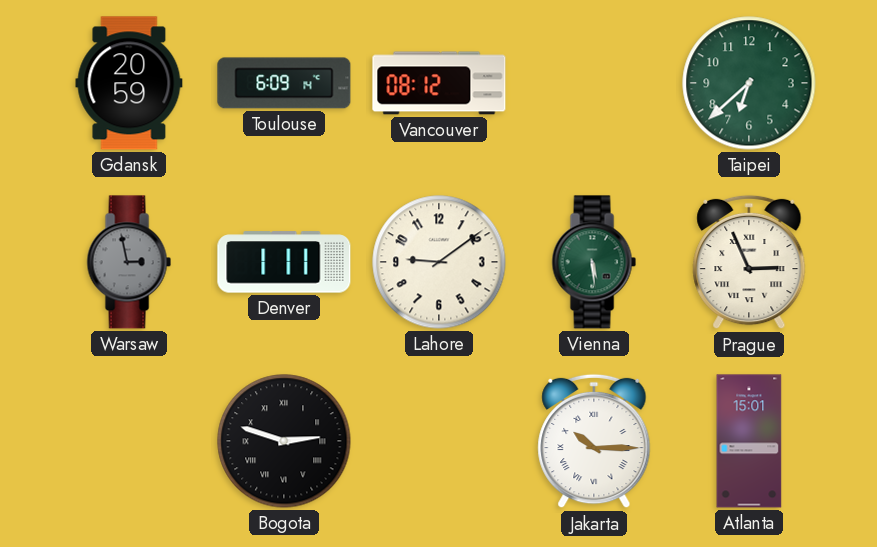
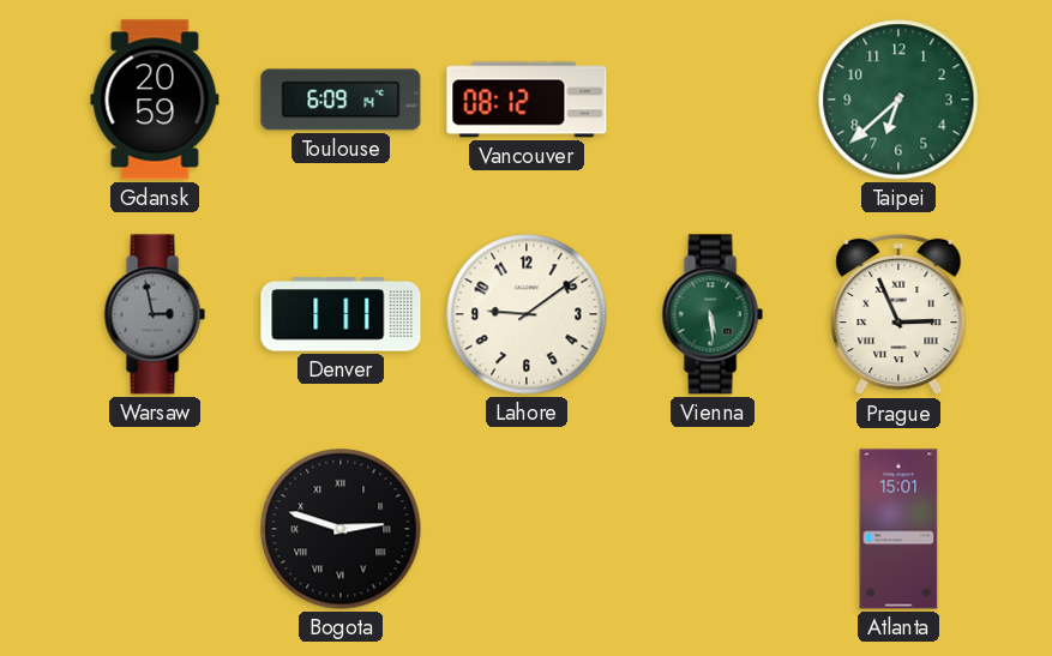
Jakarta: 10:15 -> none
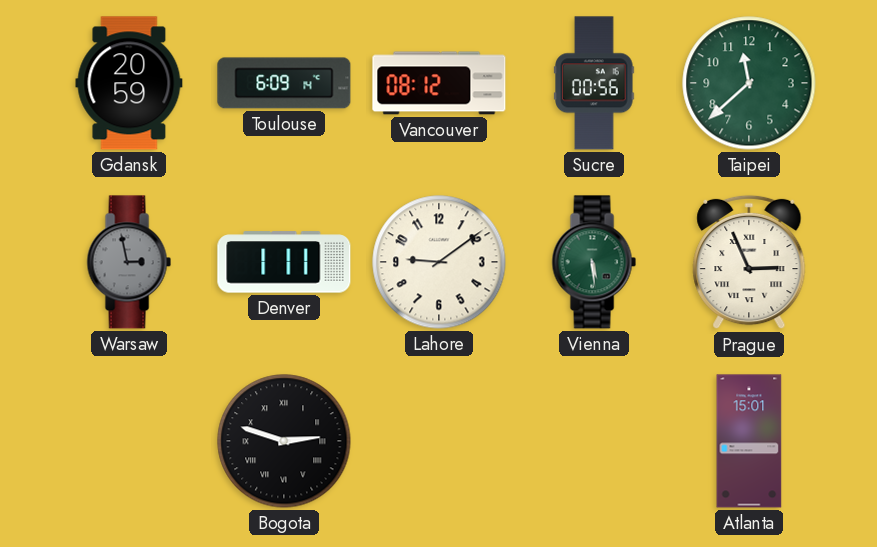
Sucre: none -> 00:56
Taipei: 6:38 -> 11:38
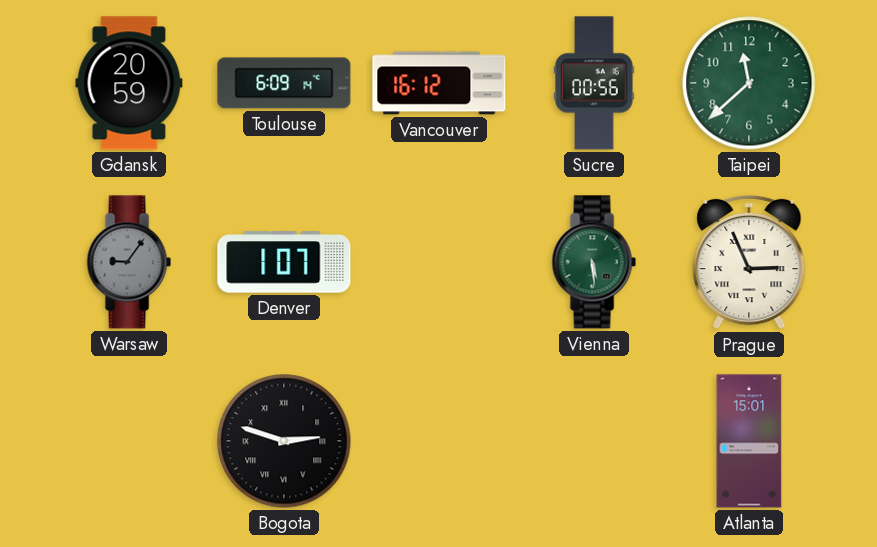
Vancouver: 08:12 -> 16:12
Warsaw: 2:58 -> 9:06
Denver: 1:11 -> 1:07
Lahore: 9:09 -> none
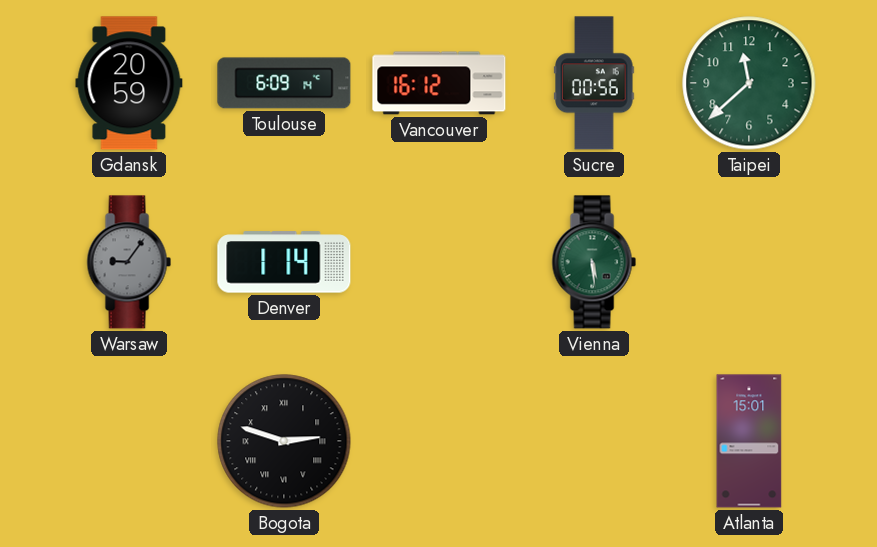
Denver: 1:07 -> 1:14
Prague: 2:56 -> none
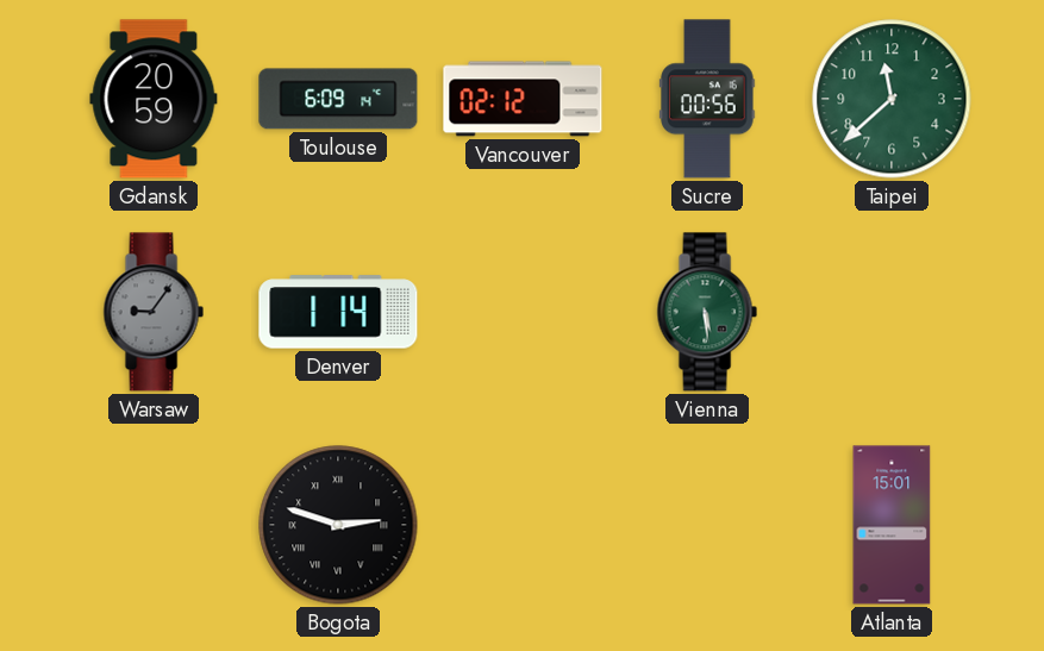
Vancouver: 16:12 -> 02:12
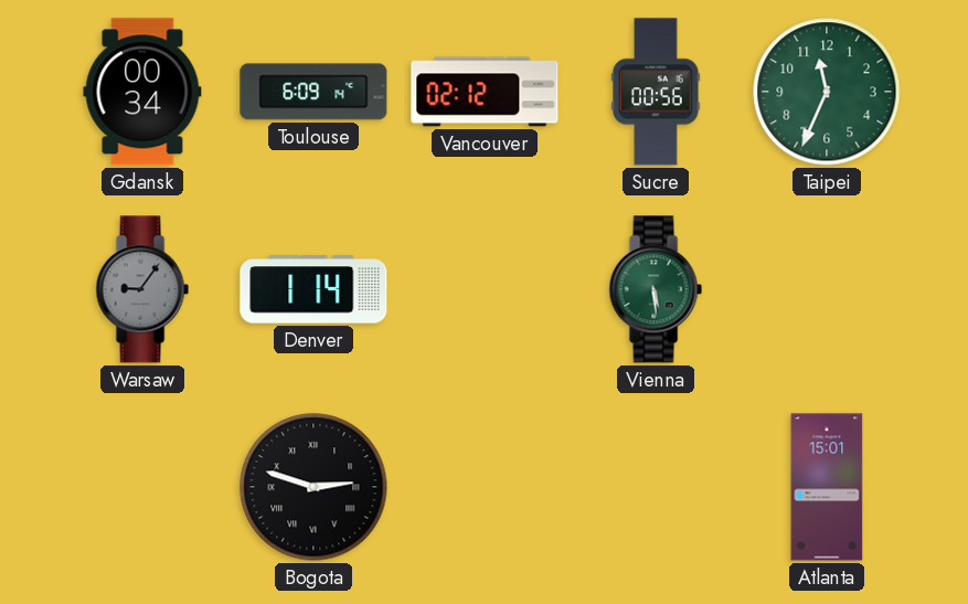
Gdansk: 20:59 -> 00:34
Taipei: 11:38 -> 11:34
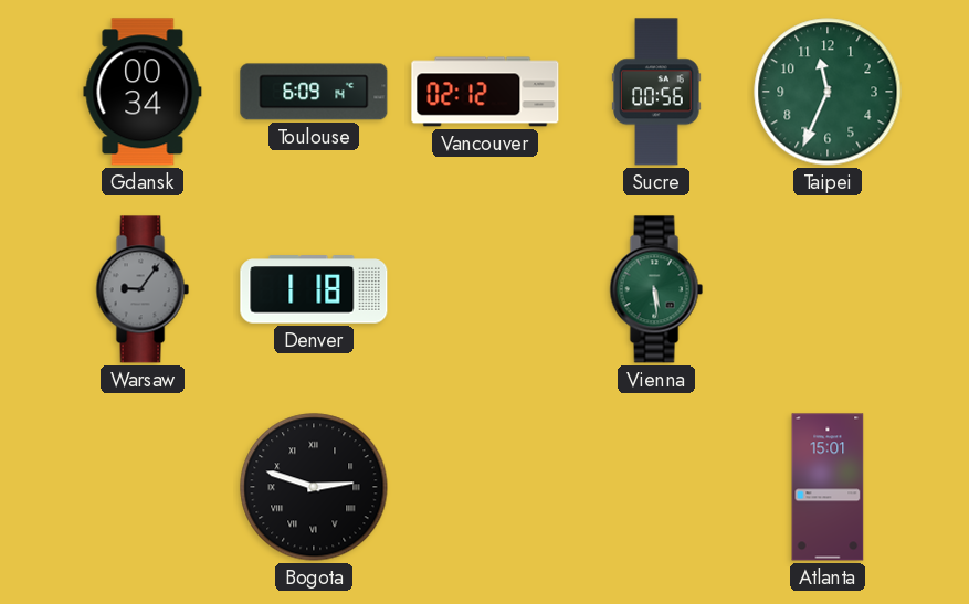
Denver: 1:14 -> 1:18
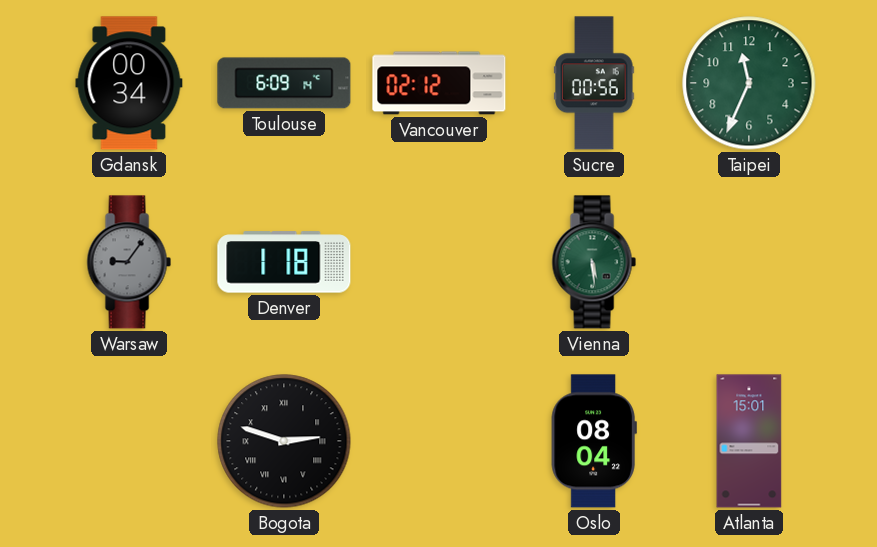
Oslo: none -> 08:04
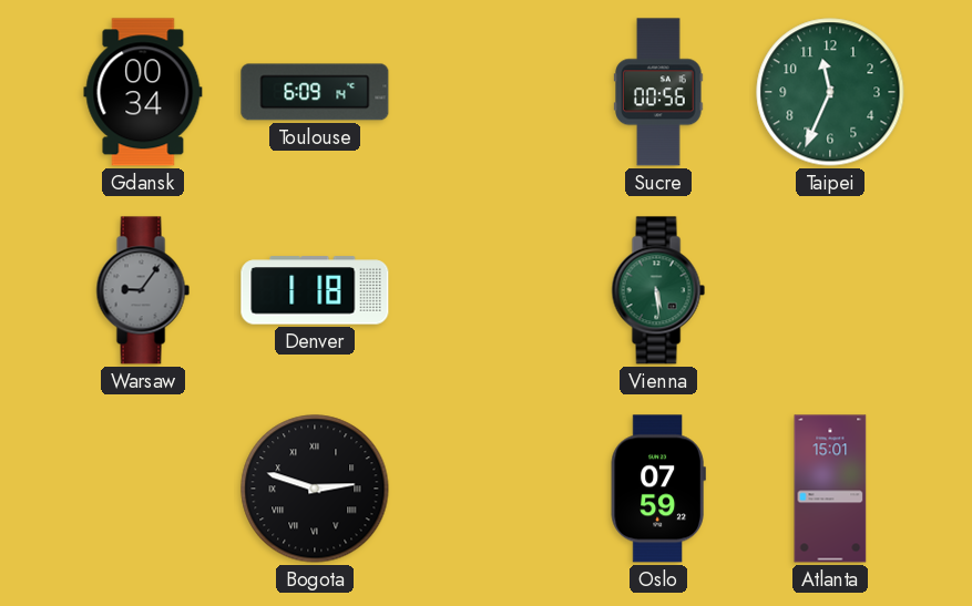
Vancouver: 02:12 -> none
Oslo: 08:04 -> 07:59
